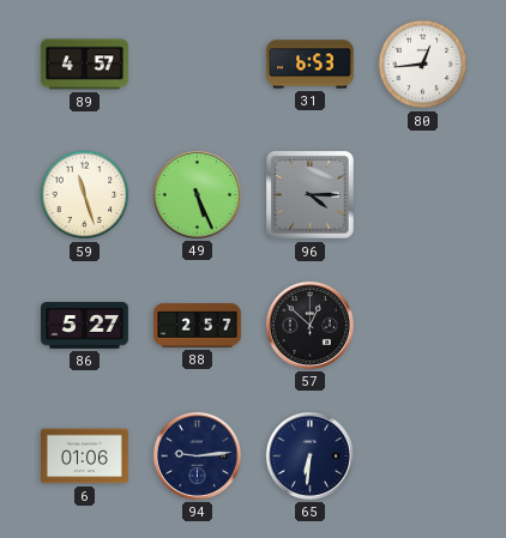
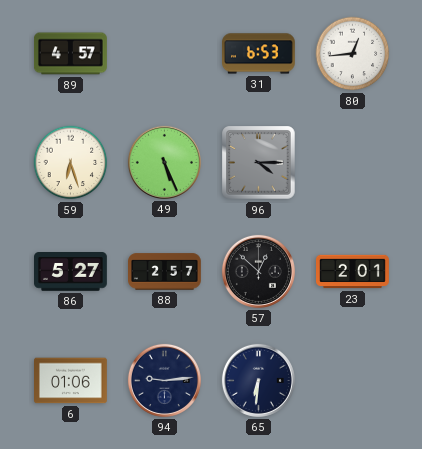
59: 11:27 -> 6:27
23: none -> 2:01
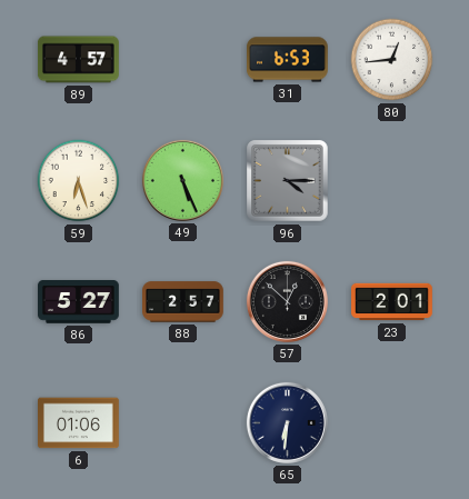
94: 9:14 -> none
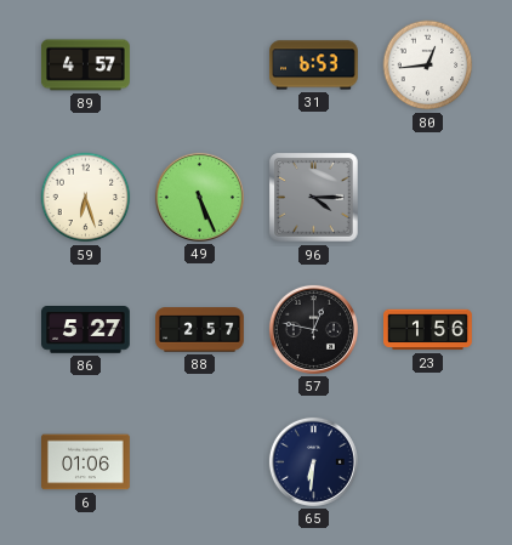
57: 12:52 -> 12:47
23: 2:01 -> 1:56
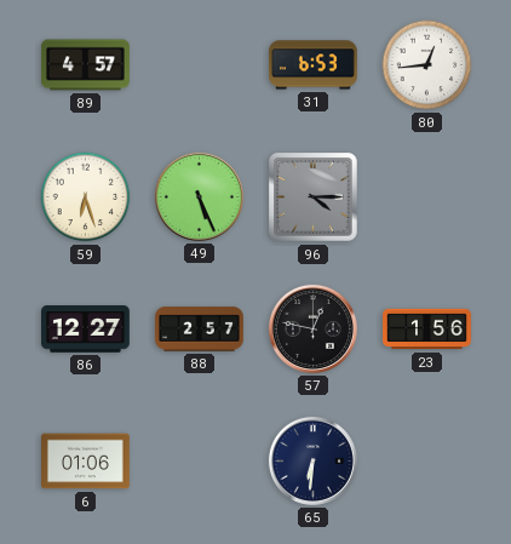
86: 5:27 -> 12:27
